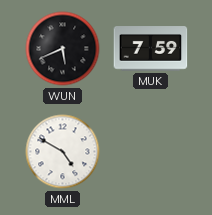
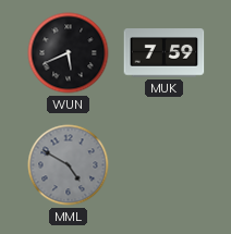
MML dial: white -> grey
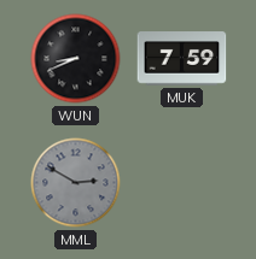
WUN: 5:41 -> 8:41
MML: 4:50 -> 2:50
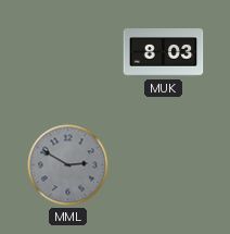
WUN: 8:41 -> none
MUK: 7:59 -> 8:03
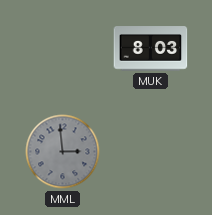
MML: 2:50 -> 2:59
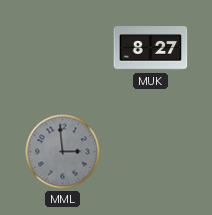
MUK: 8:03 -> 8:27
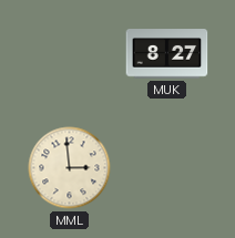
MML dial: grey -> cream
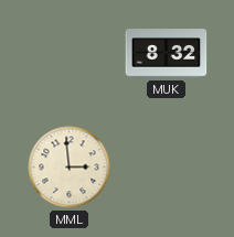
MUK: 8:27 -> 8:32
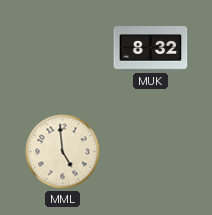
MML: 2:59 -> 4:59
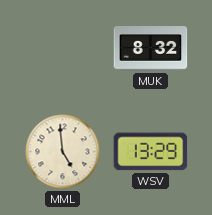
WSV: none -> 13:29
